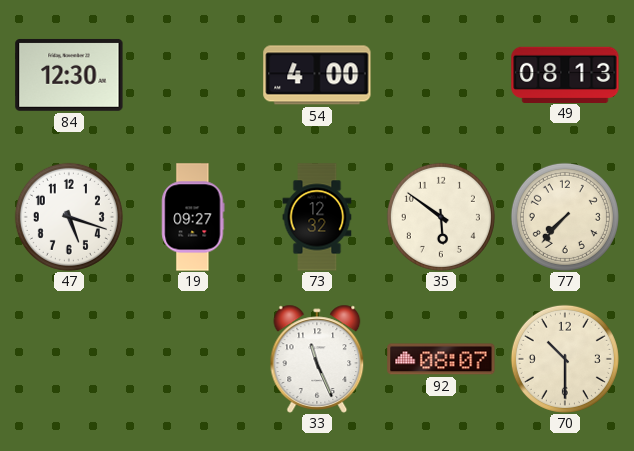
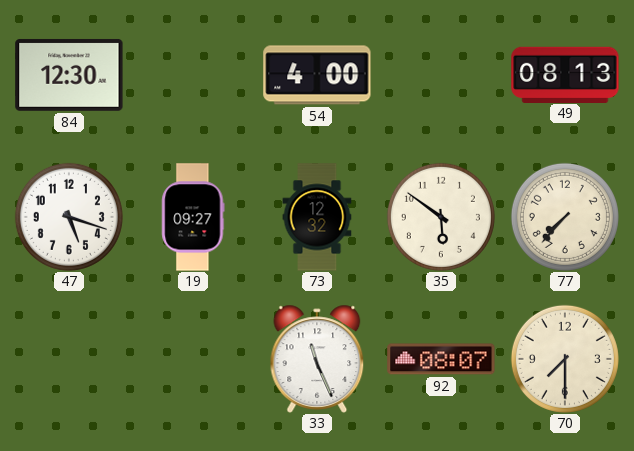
70: 10:30 -> 7:30
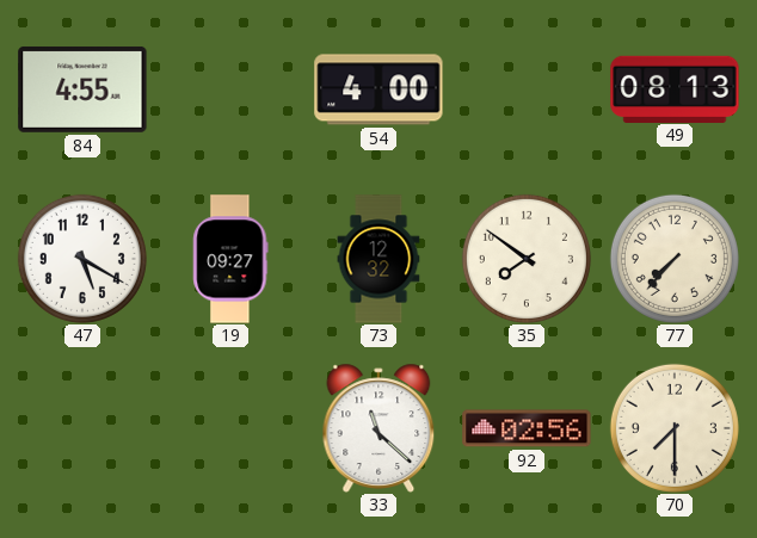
84: 12:30 -> 4:55
47: 5:18 -> 5:20
35: 5:51 -> 7:51
33: 11:26 -> 11:22
92: 08:07 -> 02:56
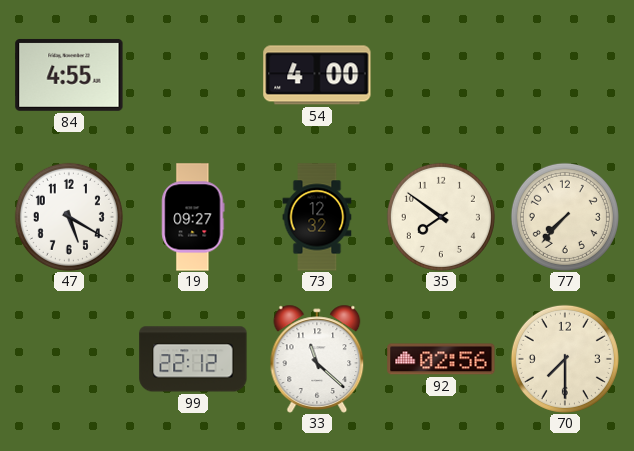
49: 08:13 -> none
99: none -> 22:12
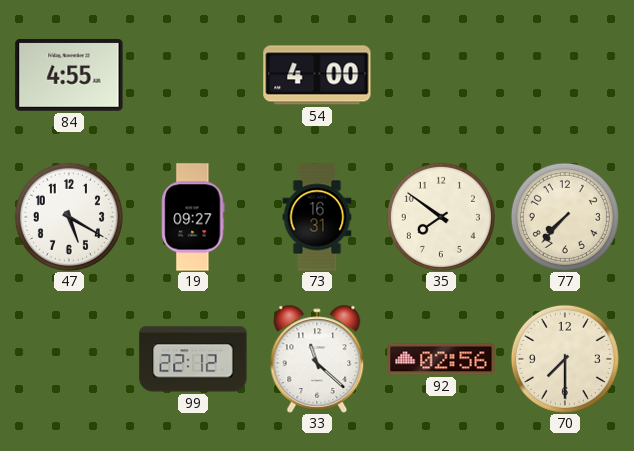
73: 12:32 -> 16:31
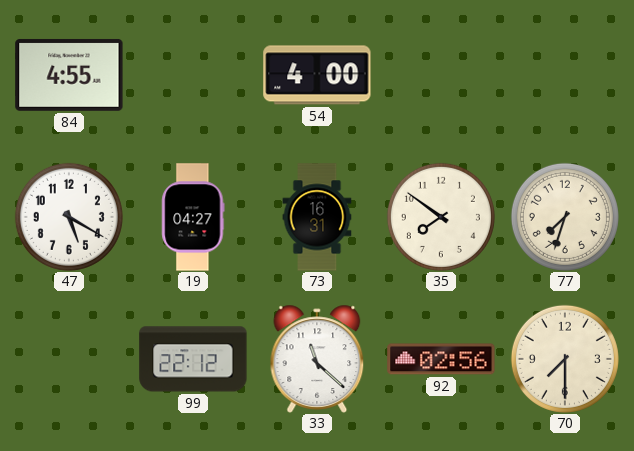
19: 09:27 -> 04:27
77: 7:37 -> 7:33
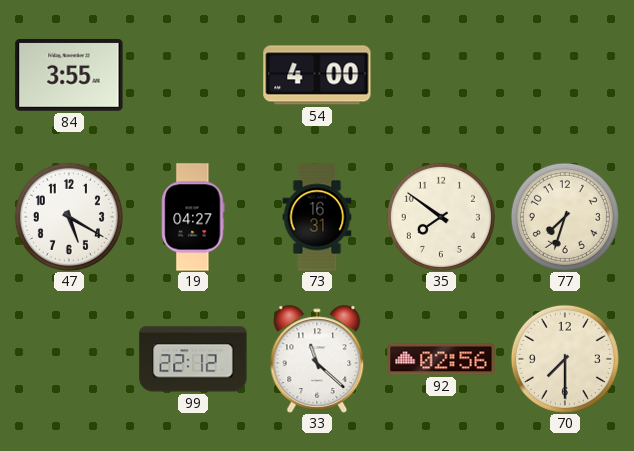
84: 4:55 -> 3:55
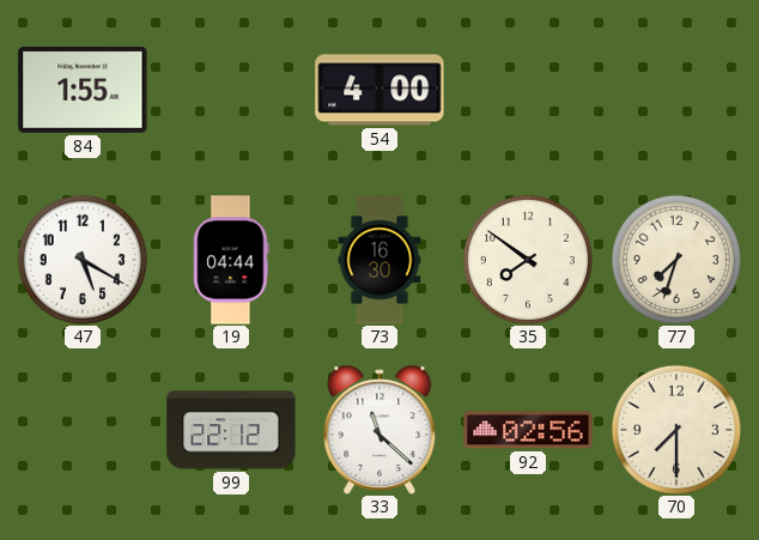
84: 3:55 -> 1:55
19: 04:27 -> 04:44
73: 16:31 -> 16:30
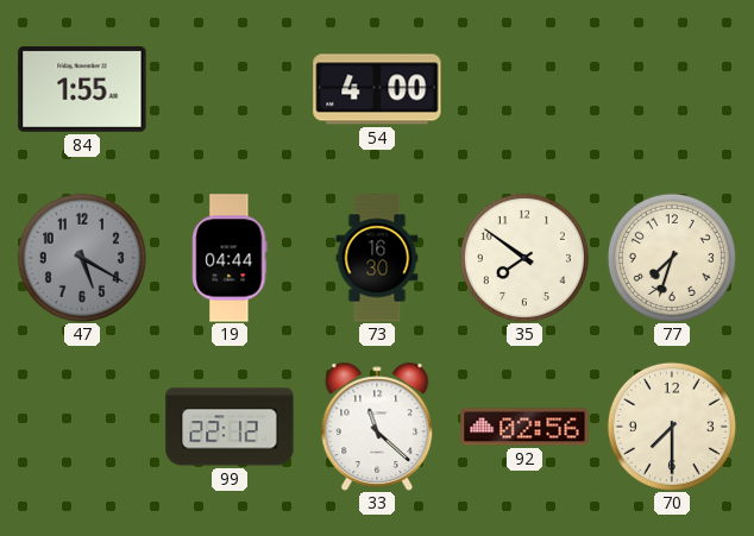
47 dial: white -> grey
